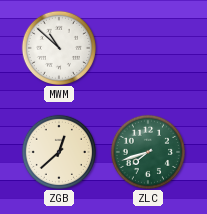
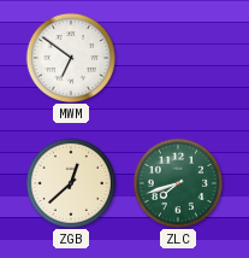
MWM: 10:52 -> 6:51
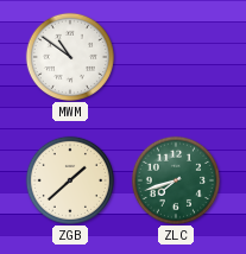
MWM: 6:51 -> 10:51
ZGB: 12:38 -> 1:38
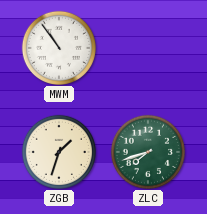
MWM: 10:51 -> 10:54
ZGB: 1:38 -> 1:33
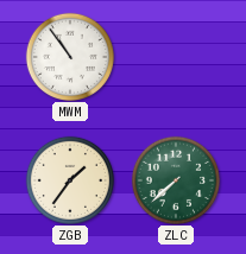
ZGB: 1:33 -> 1:36
ZLC: 7:42 -> 7:38
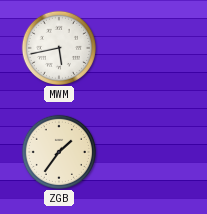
MWM: 10:54 -> 5:43
ZLC: 7:38 -> none
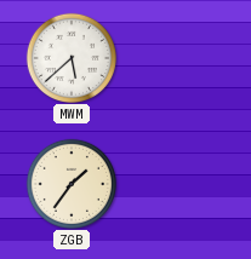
MWM: 5:43 -> 5:38
